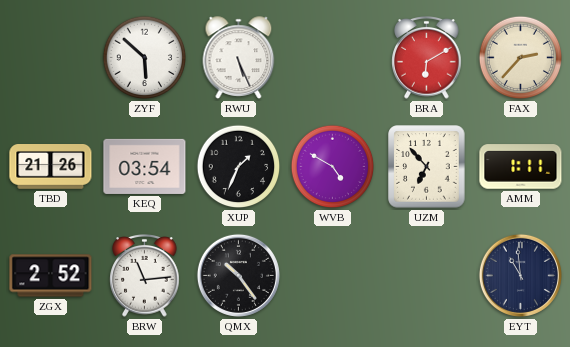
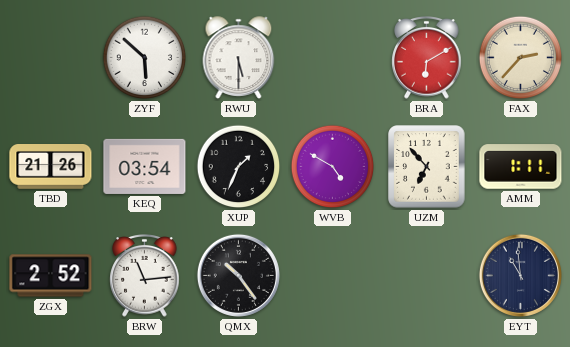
RWU: 5:26 -> 5:30
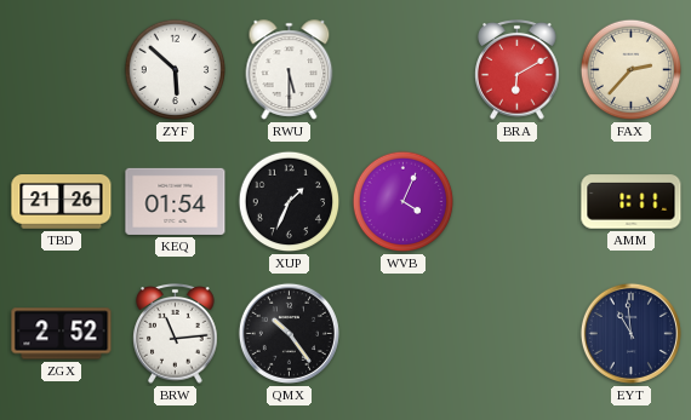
KEQ: 03:54 -> 01:54
WVB: 4:50 -> 4:04
UZM: 6:53 -> none
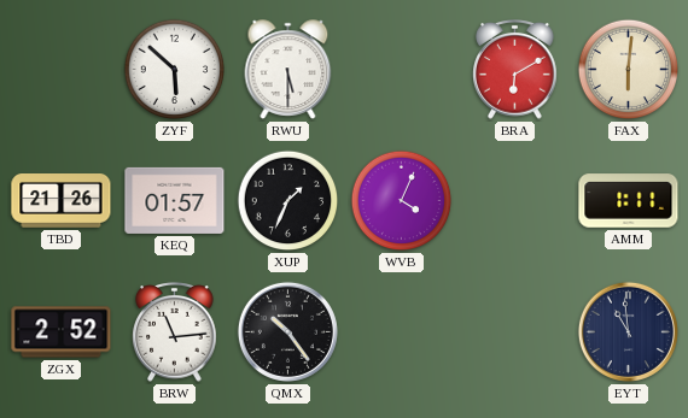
FAX: 2:37 -> 6:01
KEQ: 01:54 -> 01:57
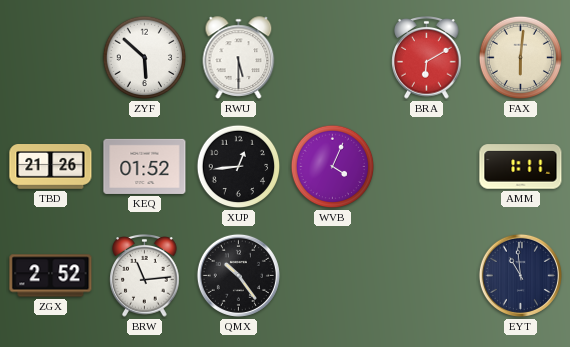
KEQ: 01:57 -> 01:52
XUP: 1:34 -> 12:44
